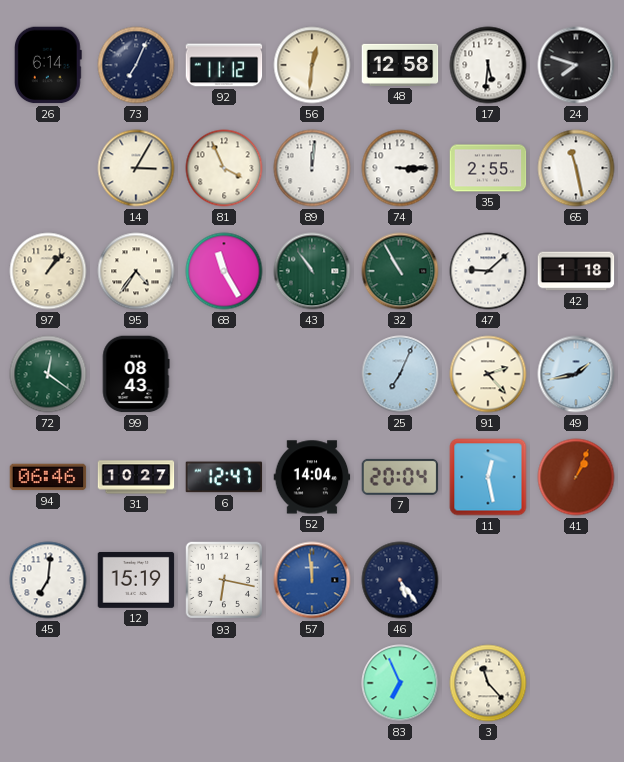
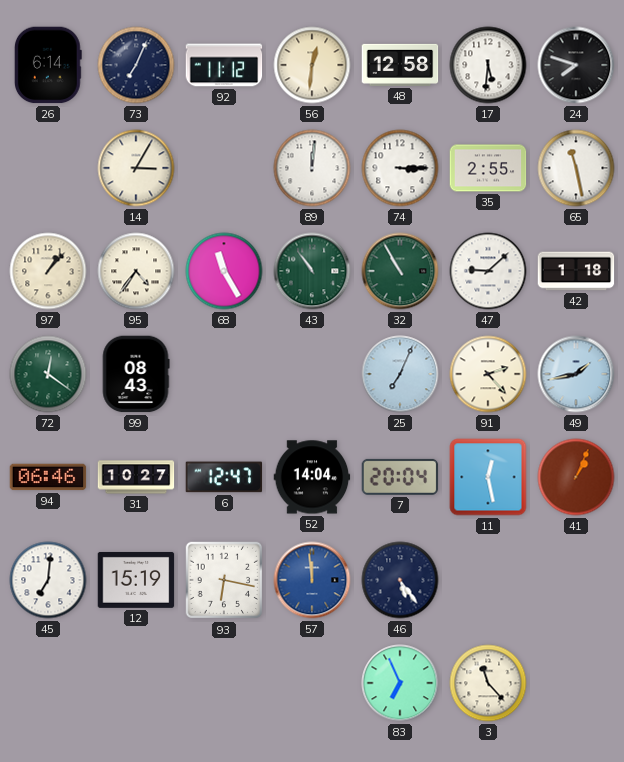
81: 3:56 -> none
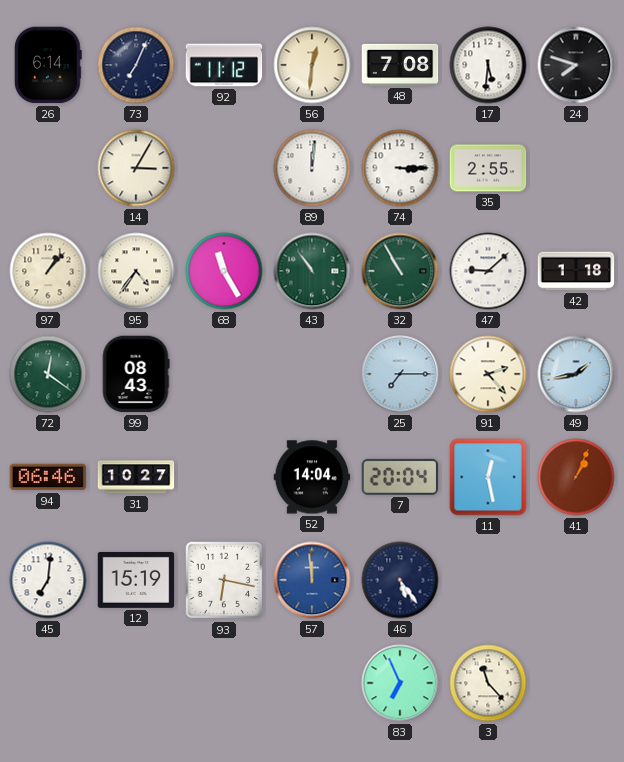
48: 12:58 -> 7:08
65: 11:28 -> none
25: 7:04 -> 7:15
6: 12:47 -> none
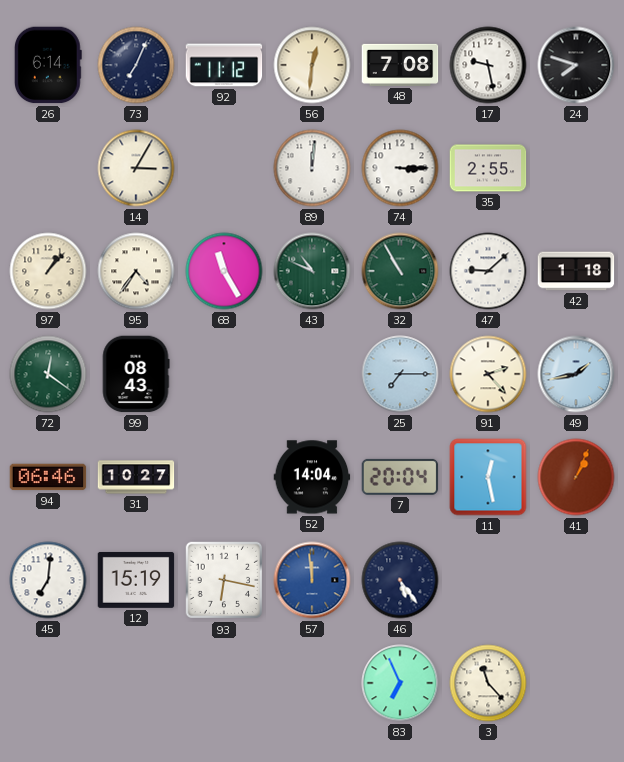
17: 5:31 -> 9:28
43: 10:54 -> 10:49
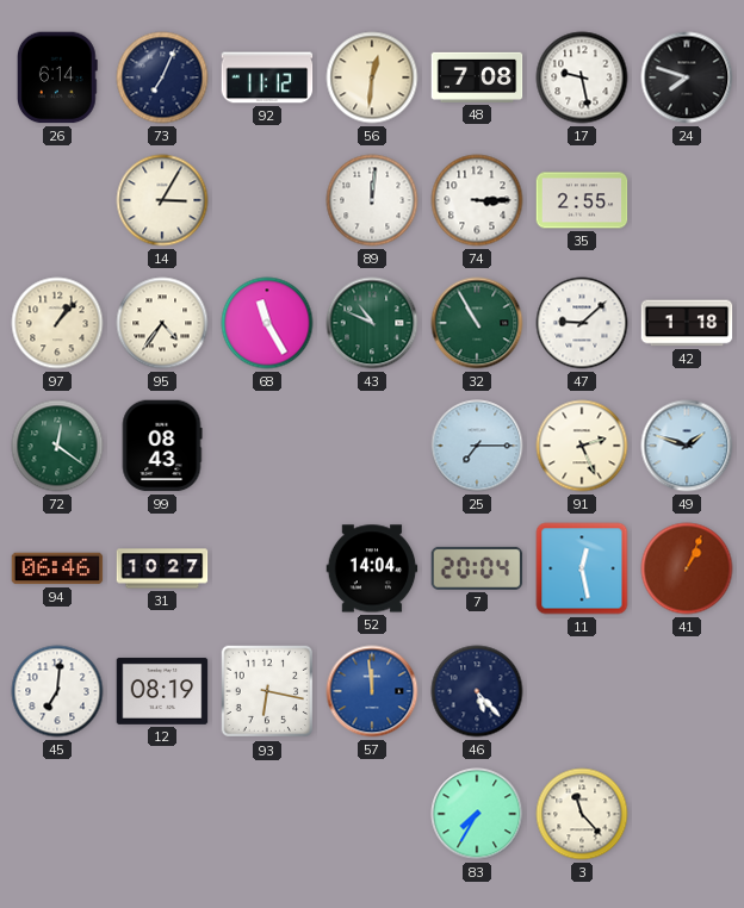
91: 2:23 -> 2:26
49: 1:43 -> 1:48
12: 15:19 -> 08:19
46: 5:24 -> 5:23
83: 6:56 -> 7:35
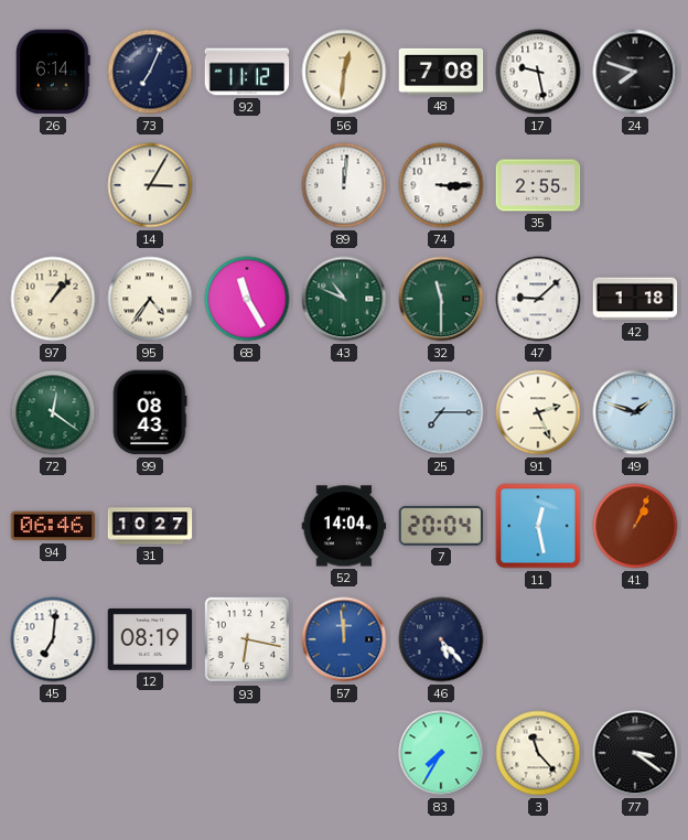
32: 10:55 -> 11:30
77: none -> 3:21
